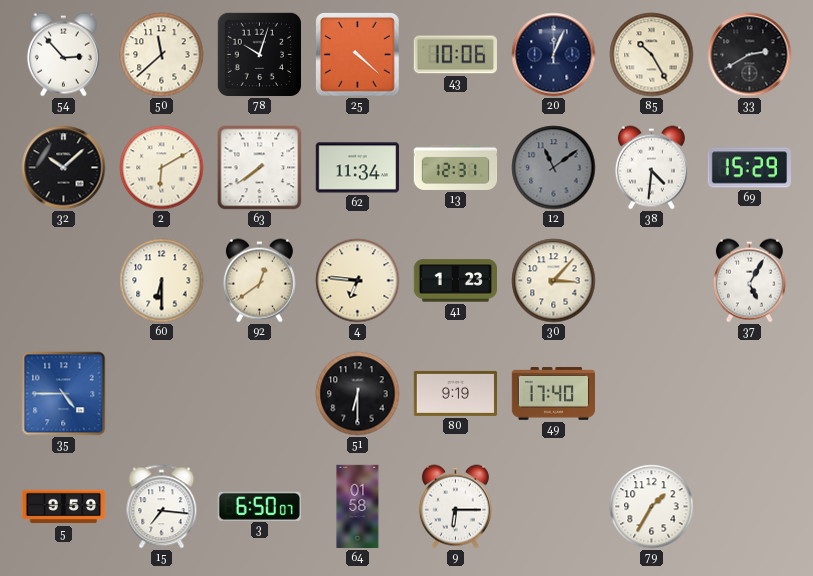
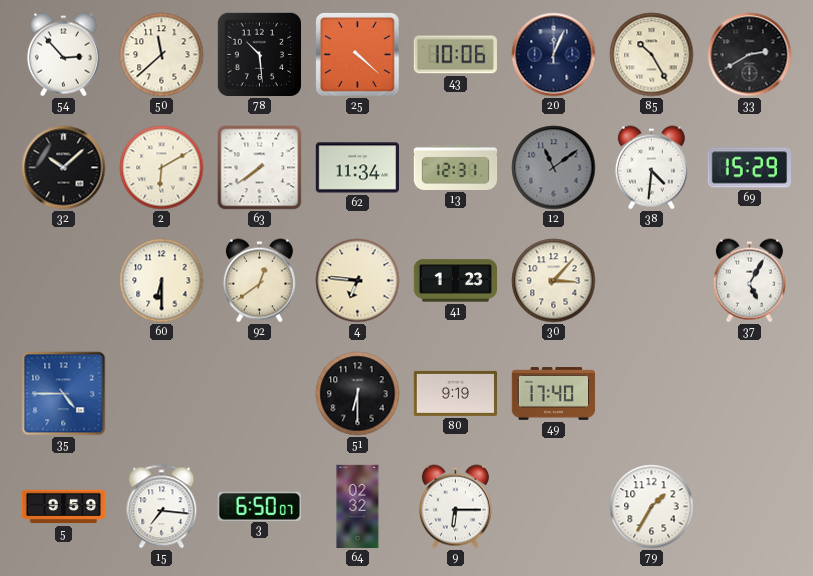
78: 10:03 -> 10:29
64: 01:58 -> 02:32
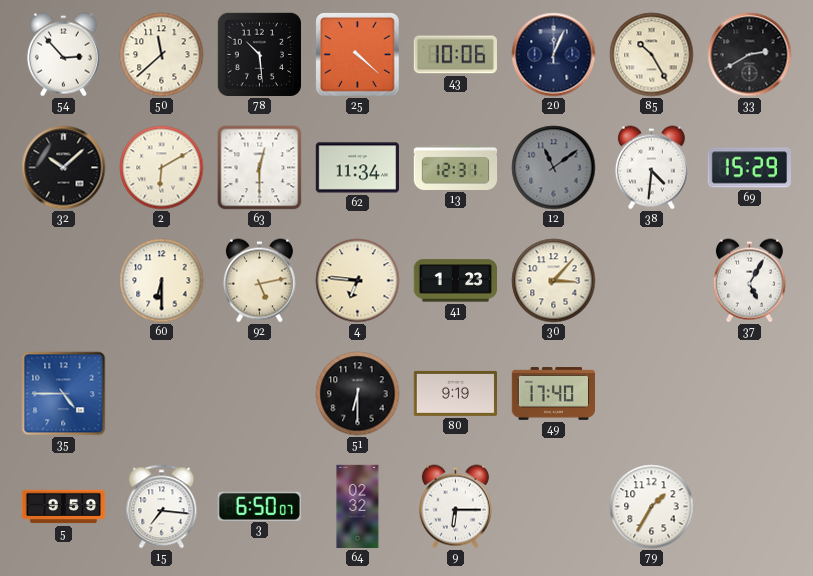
63: 7:39 -> 12:30
92: 12:39 -> 5:13
